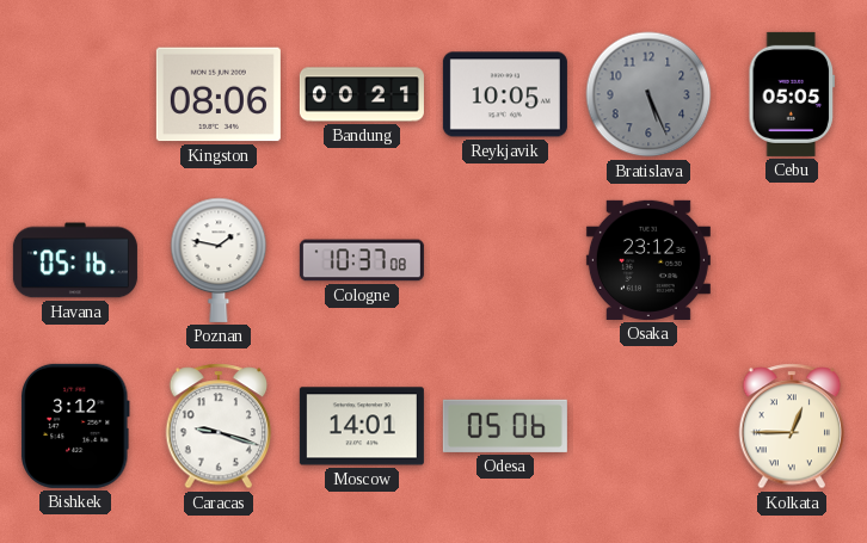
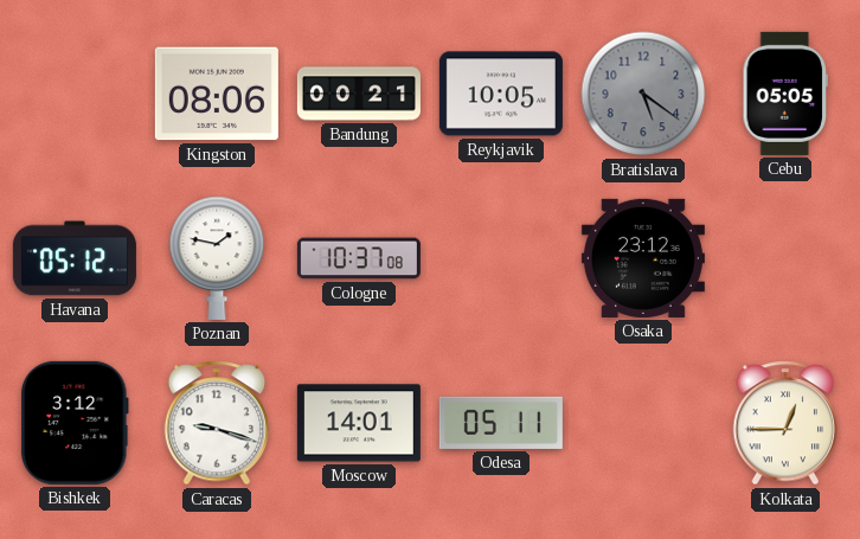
Bratislava: 5:26 -> 5:21
Havana: 05:16 -> 05:12
Odesa: 05:06 -> 05:11
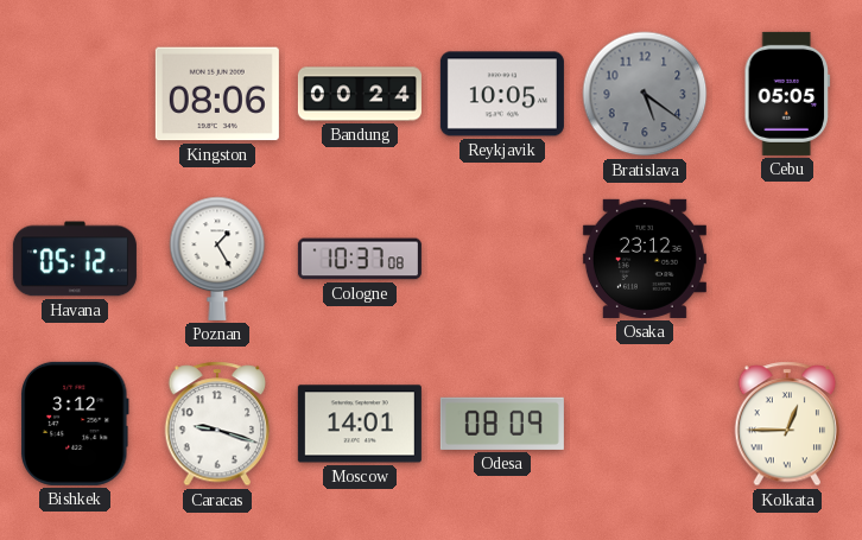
Bandung: 00:21 -> 00:24
Poznan: 1:47 -> 1:25
Odesa: 05:11 -> 08:09
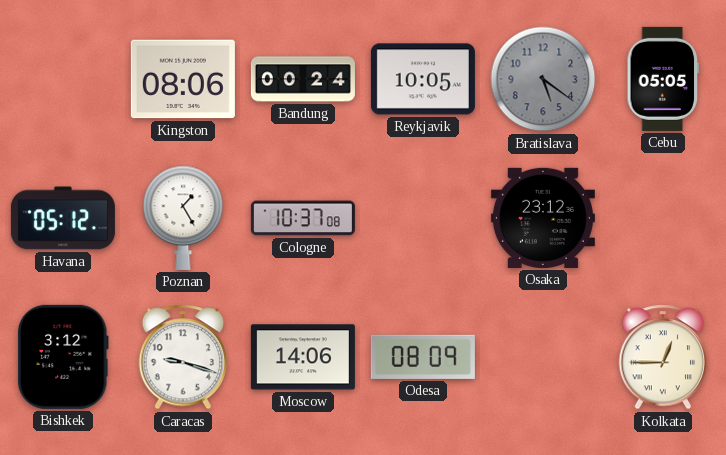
Moscow: 14:01 -> 14:06
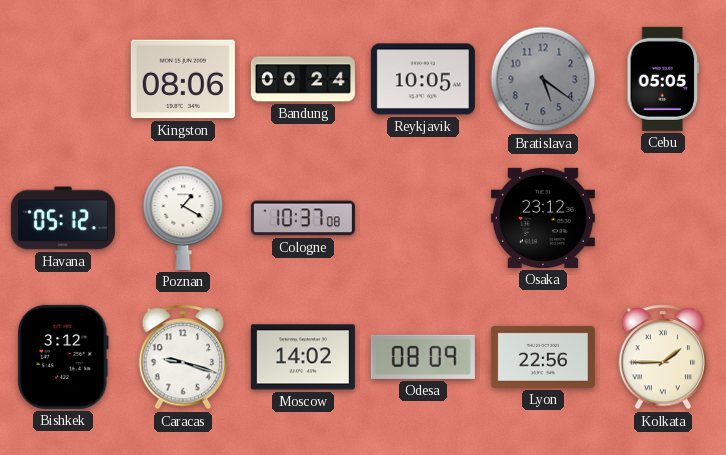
Poznan: 1:25 -> 1:20
Moscow: 14:06 -> 14:02
Lyon: none -> 22:56
Kolkata: 12:45 -> 1:45
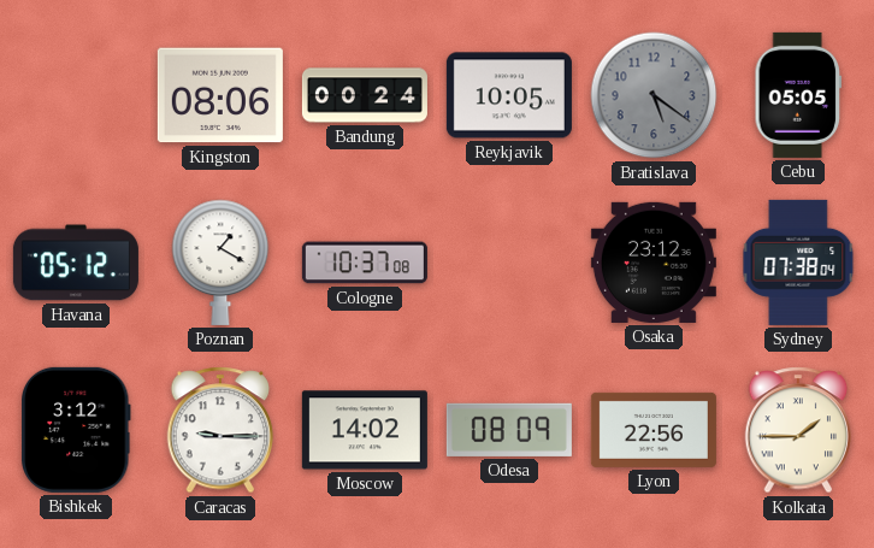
Sydney: none -> 07:38
Caracas: 9:18 -> 9:15
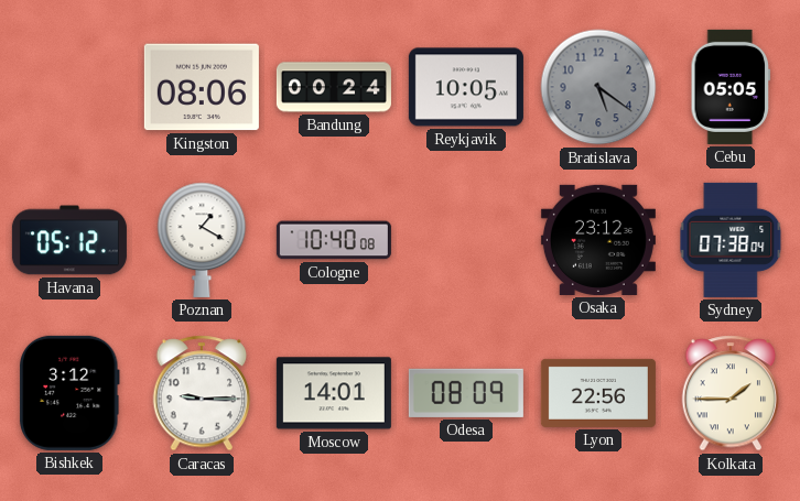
Cologne: 10:37 -> 10:40
Moscow: 14:02 -> 14:01
